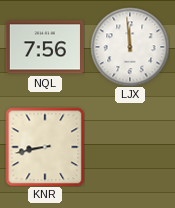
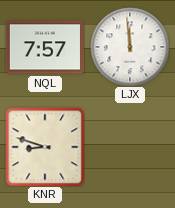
NQL: 7:56 -> 7:57
KNR: 8:43 -> 8:48
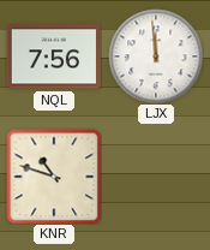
NQL: 7:57 -> 7:56
KNR: 8:48 -> 10:48
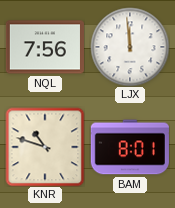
BAM: none -> 8:01
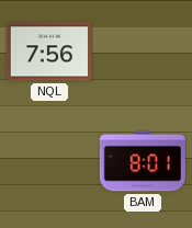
LJX: 11:59 -> none
KNR: 10:48 -> none
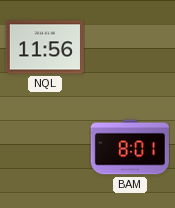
NQL: 7:56 -> 11:56
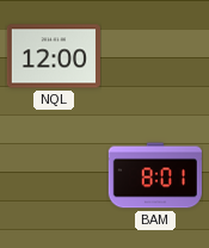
NQL: 11:56 -> 12:00
